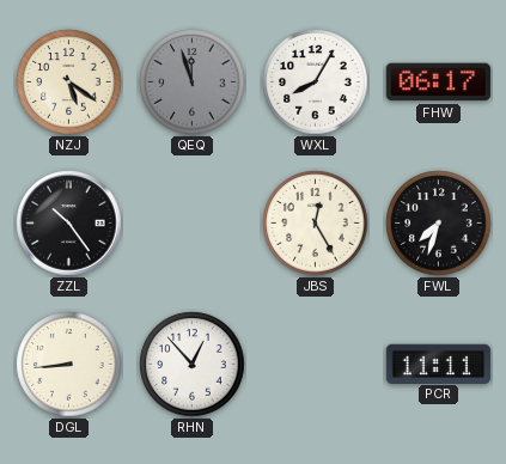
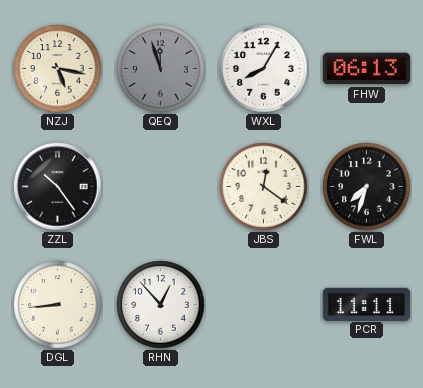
NZJ: 5:21 -> 5:17
FHW: 06:17 -> 06:13
JBS: 12:25 -> 12:21
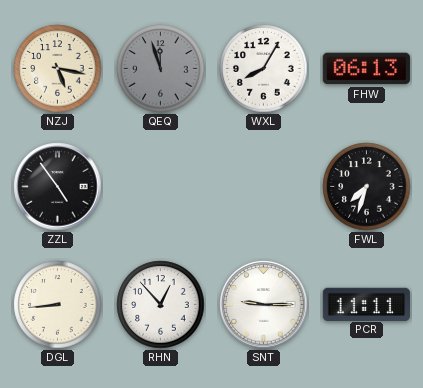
ZZL: 10:24 -> 4:54
JBS: 12:21 -> none
SNT: none -> 9:15
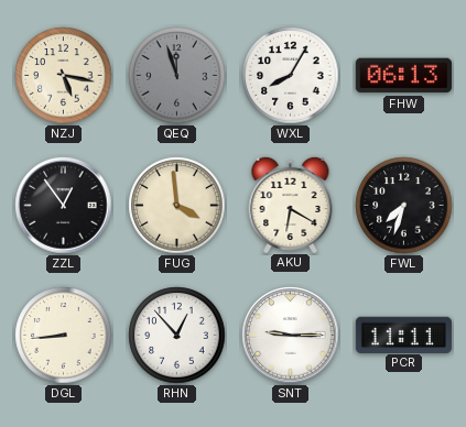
ZZL: 4:54 -> 12:54
FUG: none -> 3:59
AKU: none -> 6:20
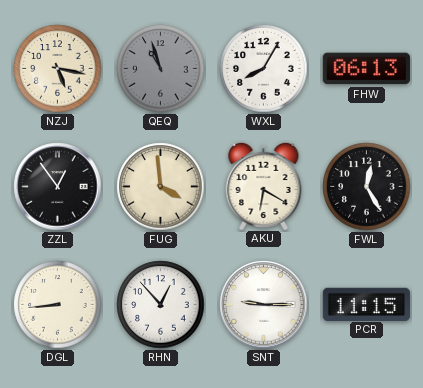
QEQ: 11:57 -> 10:57
FWL: 7:33 -> 12:25
PCR: 11:11 -> 11:15
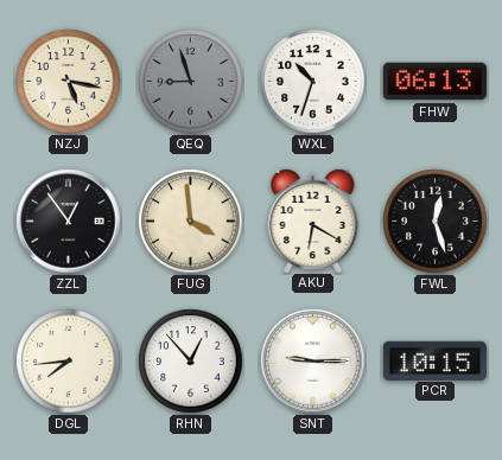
QEQ: 10:57 -> 8:57
WXL: 8:05 -> 10:33
FWL: 12:25 -> 12:27
DGL: 8:44 -> 7:44
PCR: 11:15 -> 10:15
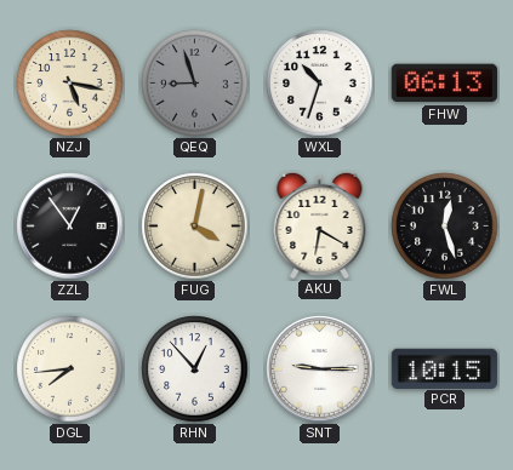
FUG: 3:59 -> 4:02
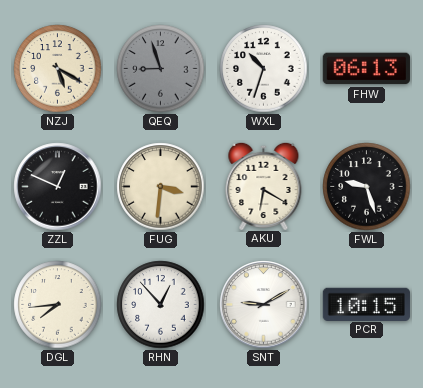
NZJ: 5:17 -> 5:20
ZZL: 12:54 -> 12:49
FUG: 4:02 -> 3:31
FWL: 12:27 -> 9:27
SNT: 9:15 -> 9:10
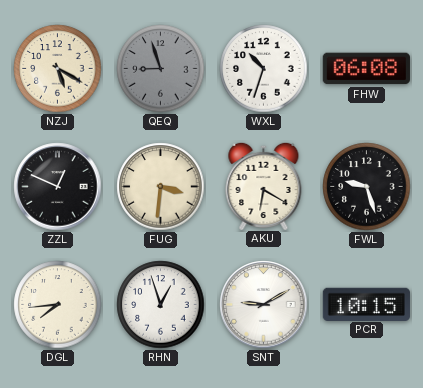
FHW: 06:13 -> 06:08
RHN: 12:53 -> 12:57
